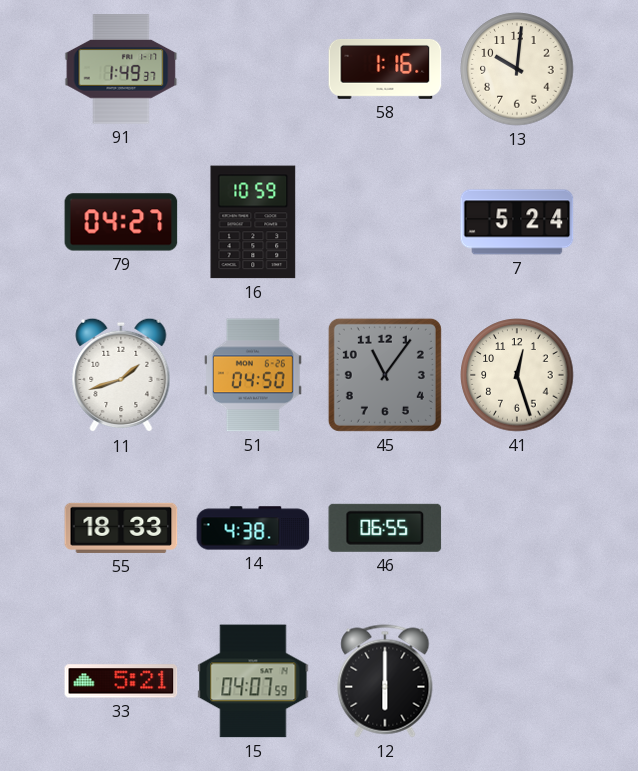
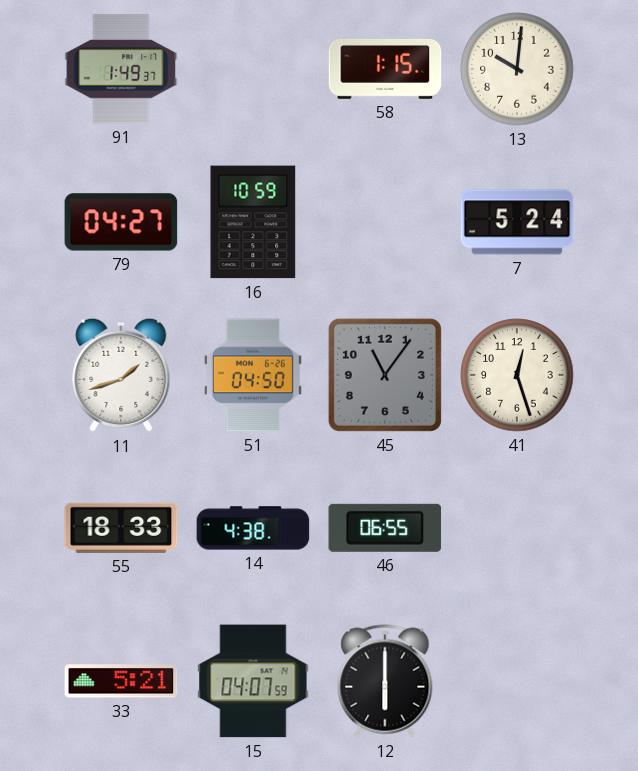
58: 1:16 -> 1:15
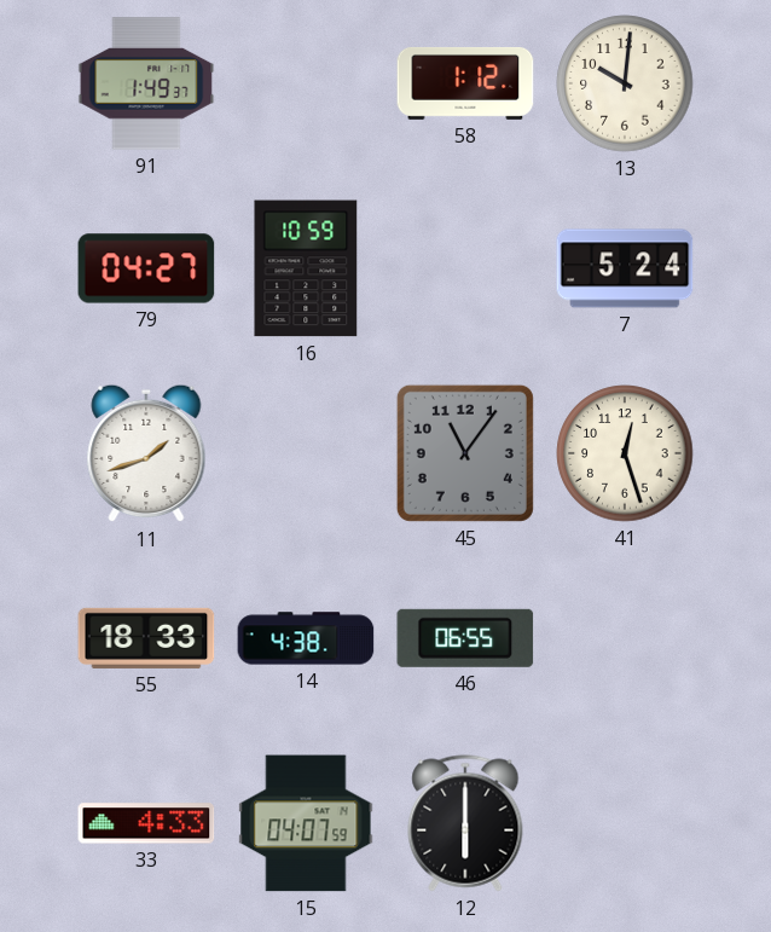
58: 1:15 -> 1:12
51: 04:50 -> none
33: 5:21 -> 4:33
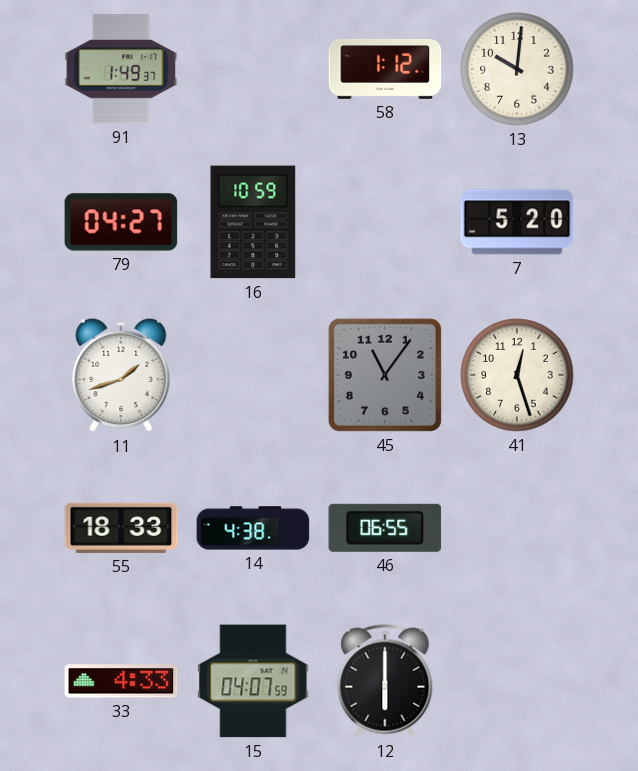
7: 5:24 -> 5:20
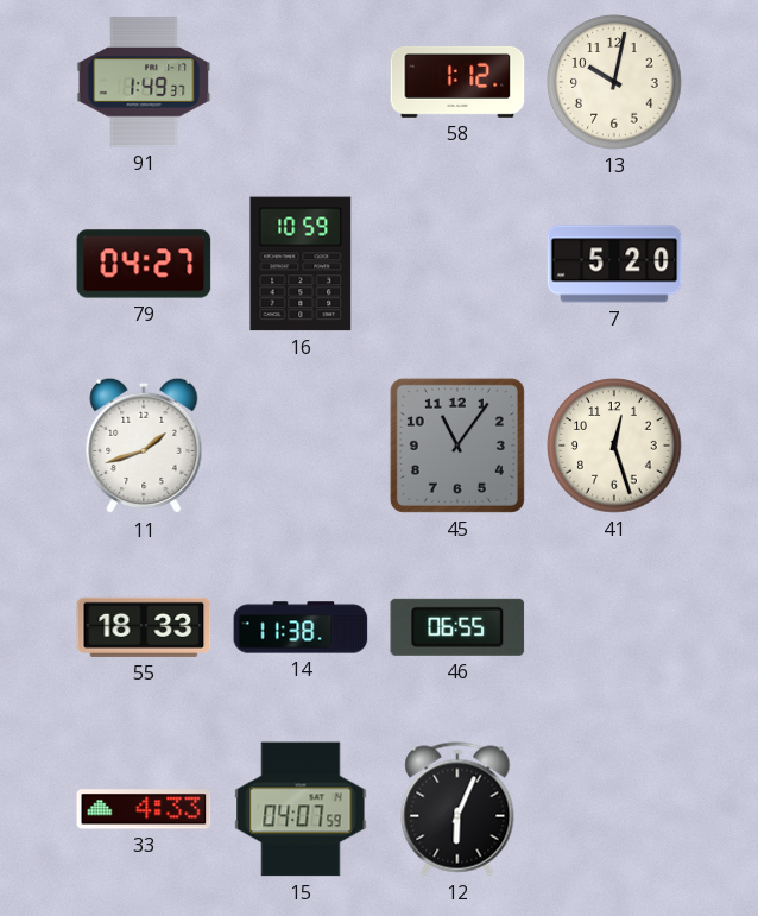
13: 10:01 -> 10:02
14: 4:38 -> 11:38
12: 6:00 -> 6:04
